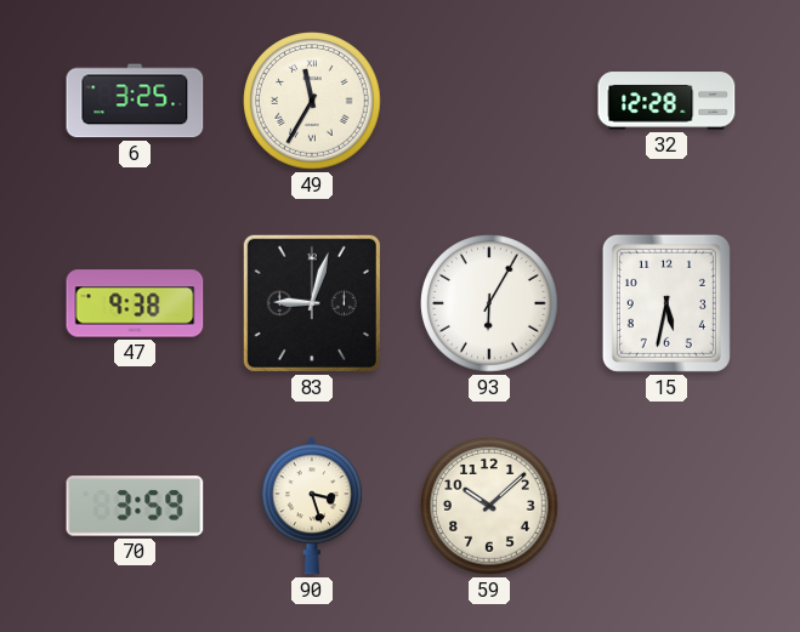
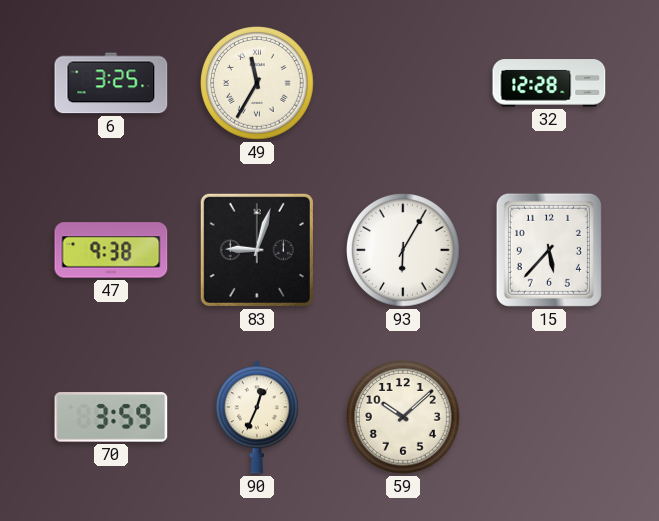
15: 5:32 -> 5:37
90: 3:27 -> 12:34
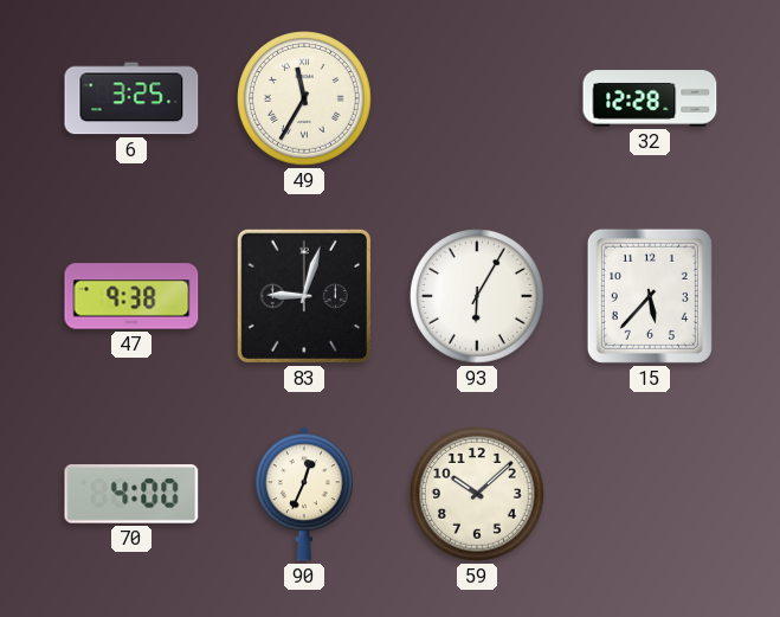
70: 3:59 -> 4:00
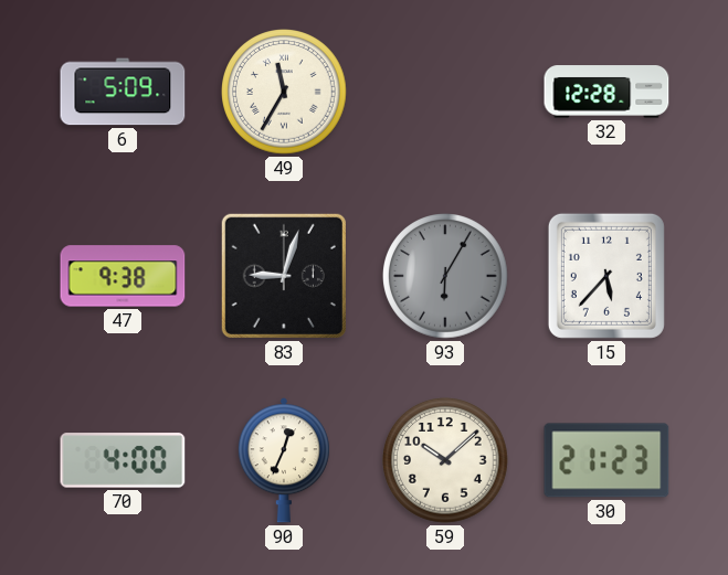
6: 3:25 -> 5:09
93 dial: white -> grey
30: none -> 21:23
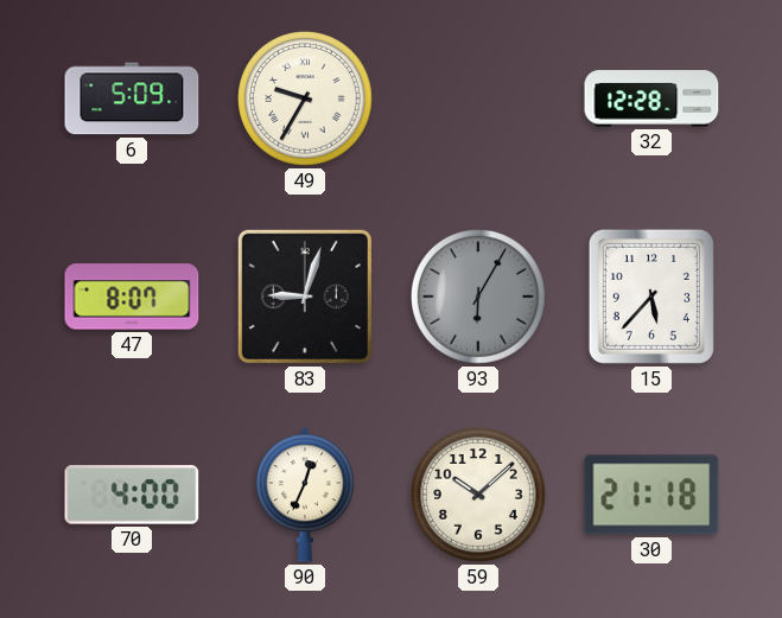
49: 11:35 -> 9:35
47: 9:38 -> 8:07
30: 21:23 -> 21:18
